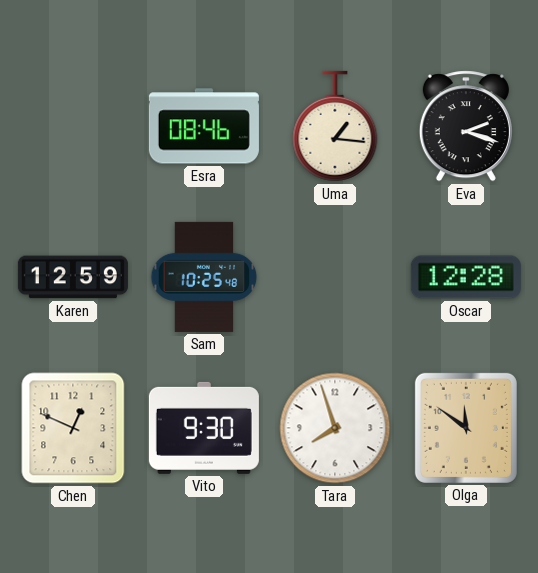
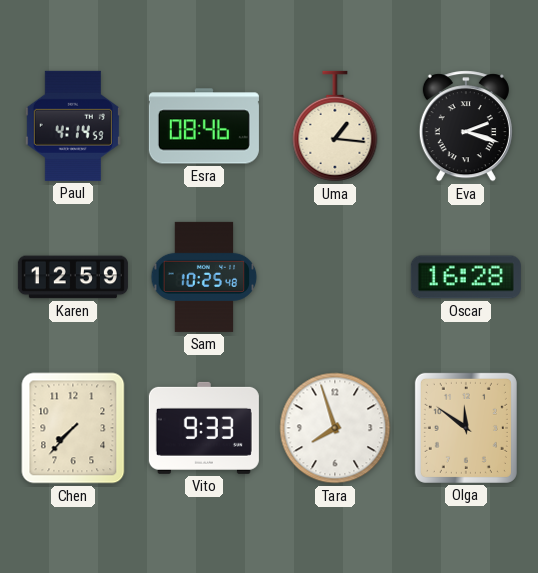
Paul: none -> 4:14
Oscar: 12:28 -> 16:28
Chen: 12:49 -> 7:37
Vito: 9:30 -> 9:33
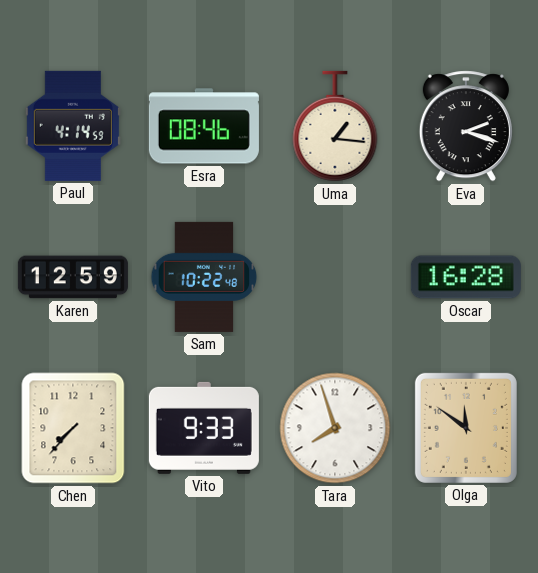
Sam: 10:25 -> 10:22
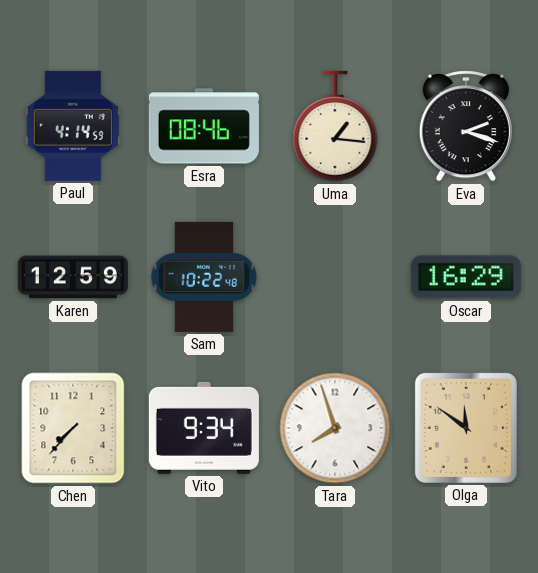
Oscar: 16:28 -> 16:29
Vito: 9:33 -> 9:34
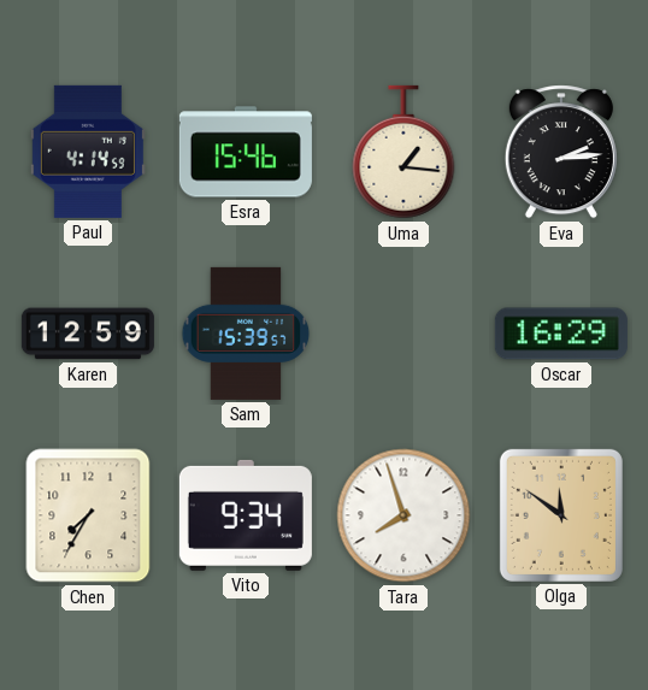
Esra: 08:46 -> 15:46
Eva: 2:18 -> 2:14
Sam: 10:22 -> 15:39
Chen: 7:37 -> 7:35
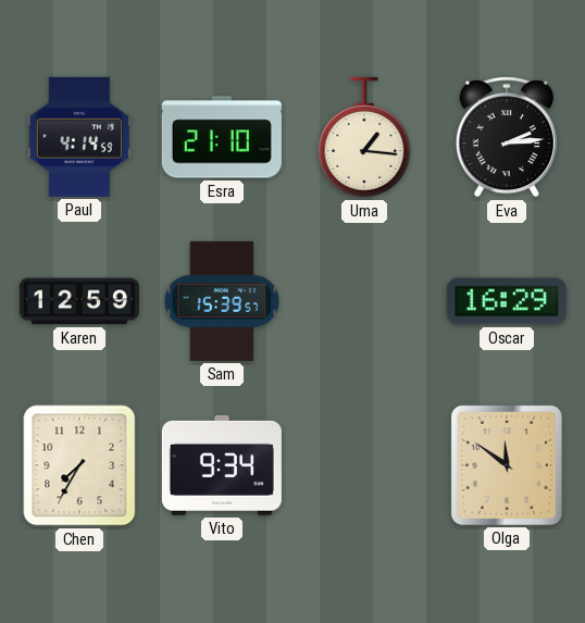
Esra: 15:46 -> 21:10
Tara: 7:57 -> none
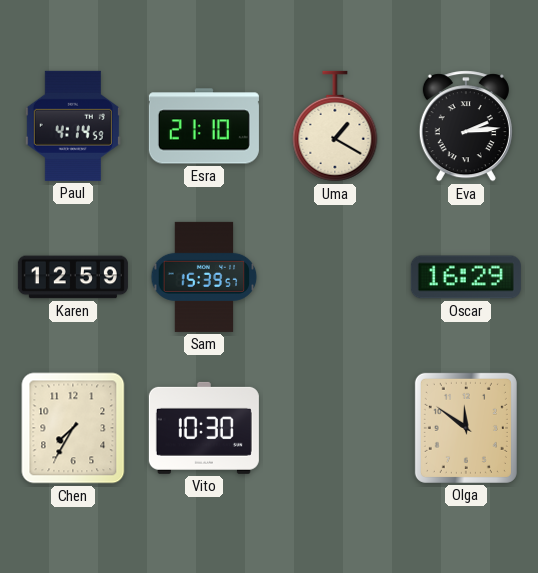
Uma: 1:16 -> 1:20
Vito: 9:34 -> 10:30
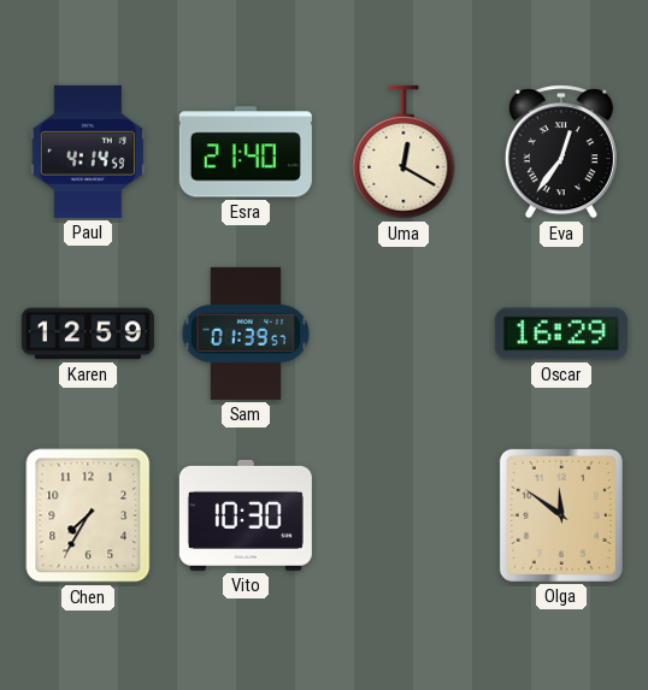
Esra: 21:10 -> 21:40
Uma: 1:20 -> 12:20
Eva: 2:14 -> 12:36
Sam: 15:39 -> 01:39
